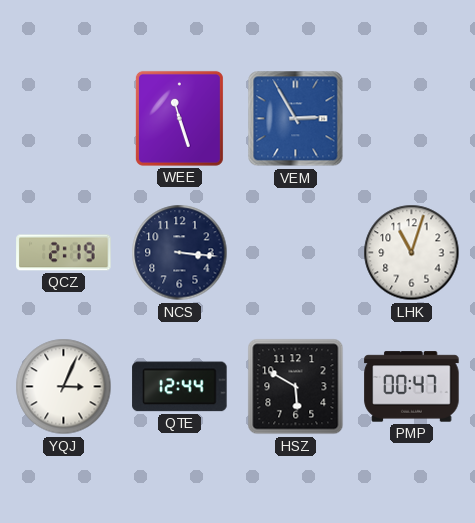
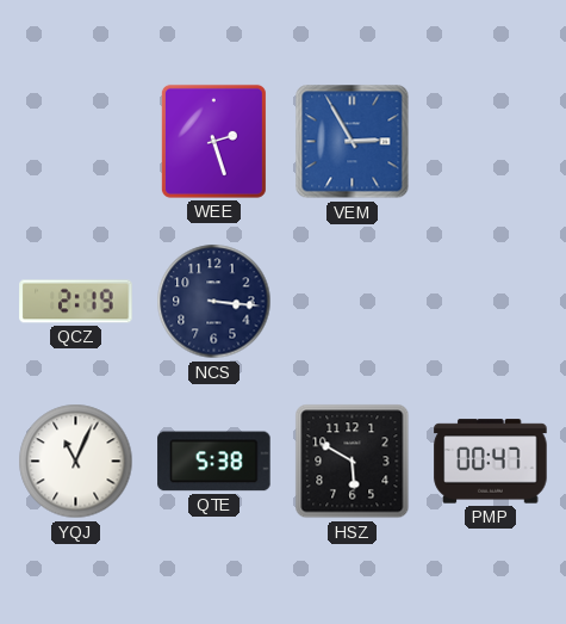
WEE: 11:27 -> 2:27
LHK: 11:03 -> none
YQJ: 3:04 -> 11:04
QTE: 12:44 -> 5:38
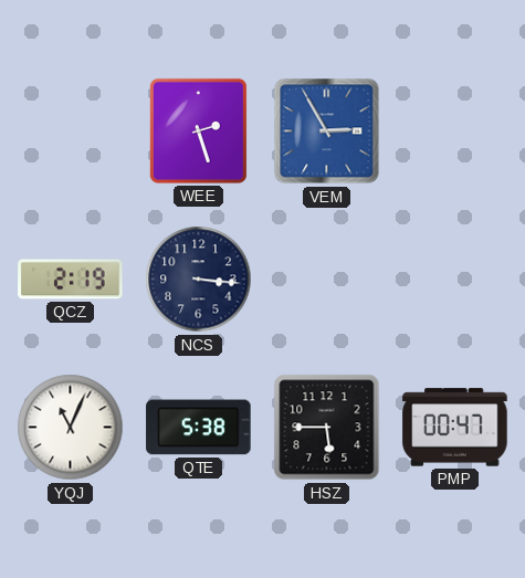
HSZ: 5:50 -> 5:45
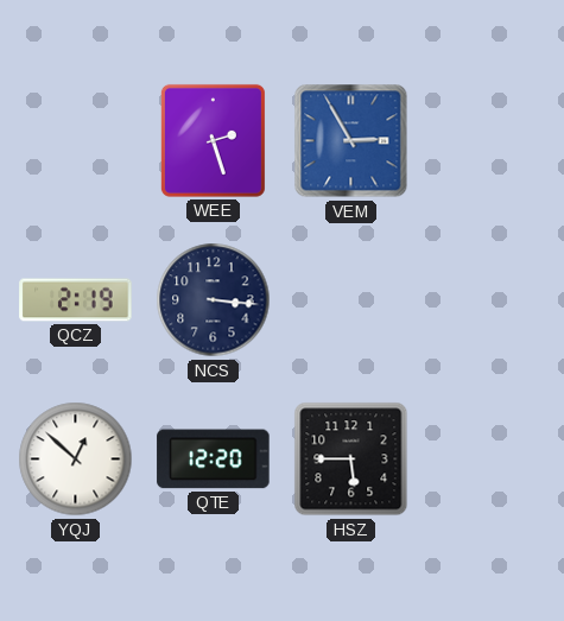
YQJ: 11:04 -> 12:52
QTE: 5:38 -> 12:20
PMP: 00:47 -> none
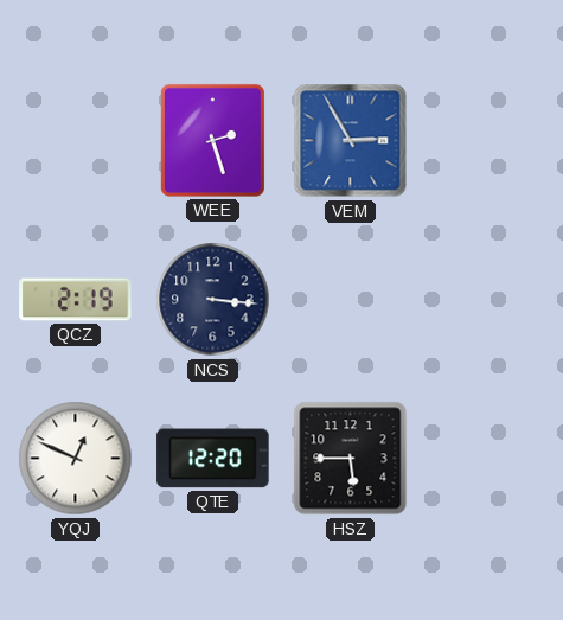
YQJ: 12:52 -> 12:49
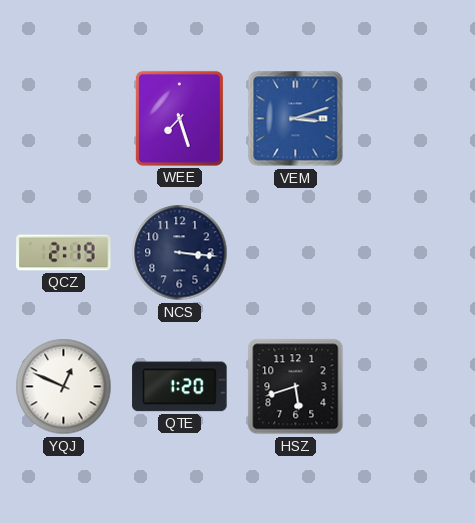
WEE: 2:27 -> 7:27
VEM: 2:55 -> 3:12
QTE: 12:20 -> 1:20
HSZ: 5:45 -> 5:42
